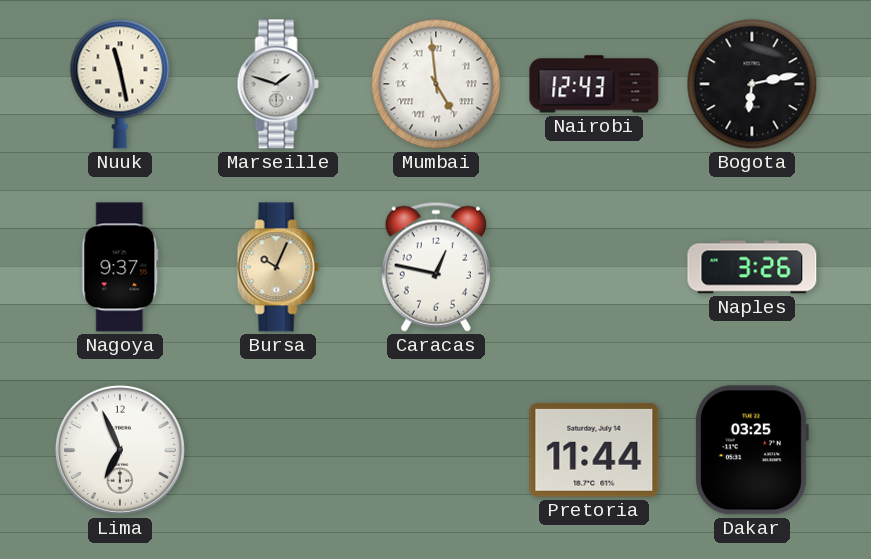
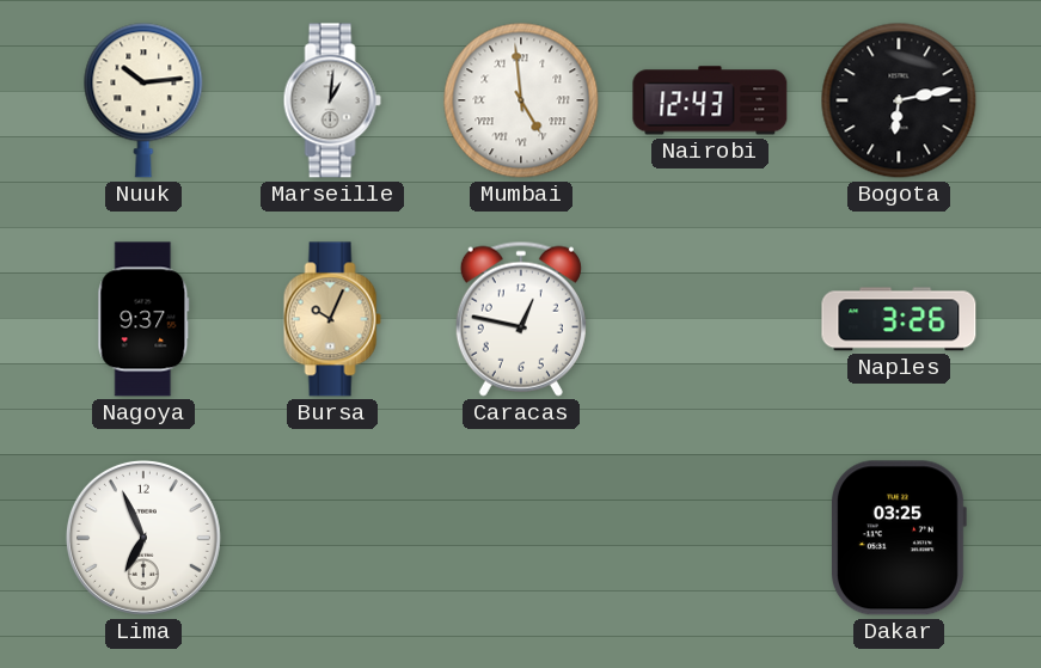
Nuuk: 11:28 -> 10:14
Marseille: 1:48 -> 1:01
Pretoria: 11:44 -> none
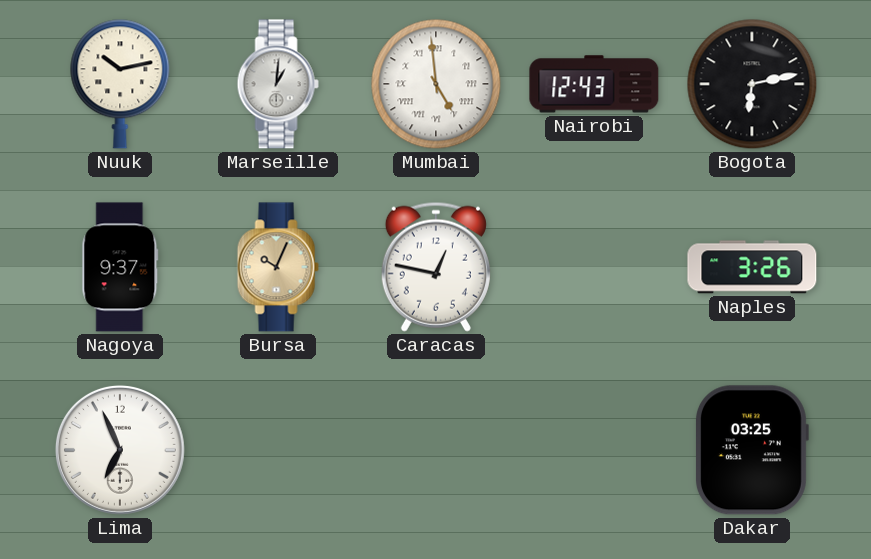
Nuuk: 10:14 -> 10:13
